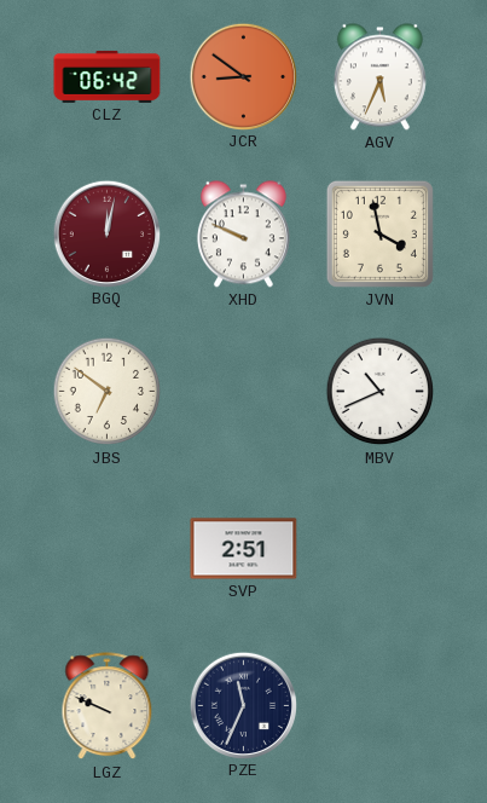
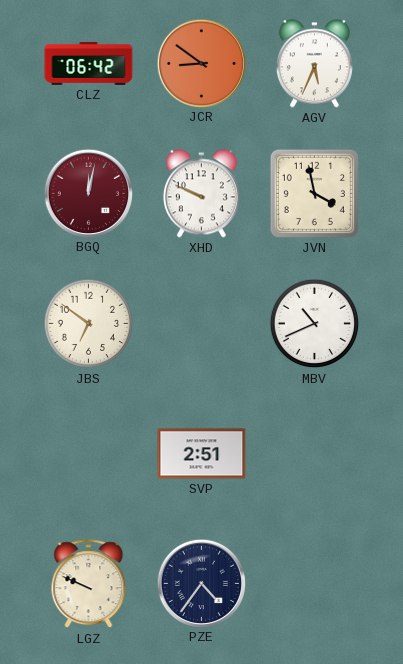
PZE: 11:34 -> 4:36
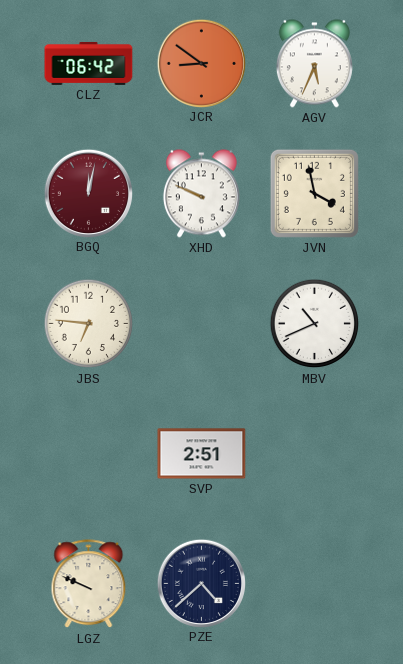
JBS: 6:51 -> 6:46
PZE: 4:36 -> 4:38
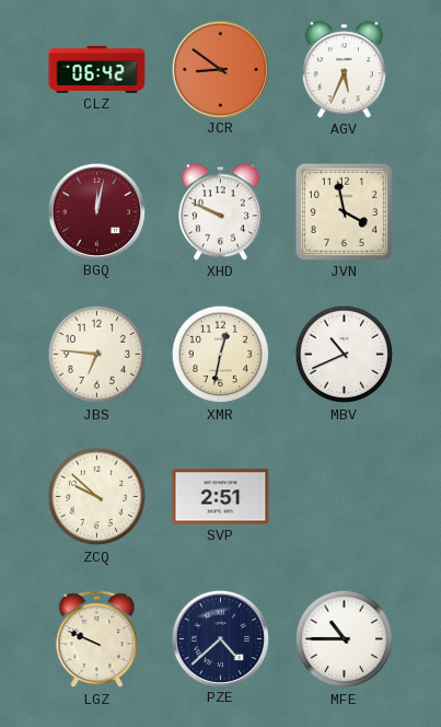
XMR: none -> 12:32
ZCQ: none -> 9:52
MFE: none -> 10:45
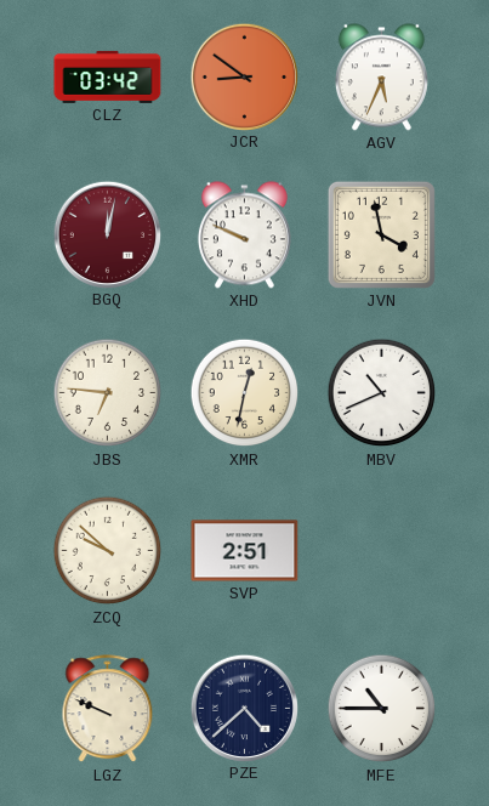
CLZ: 06:42 -> 03:42
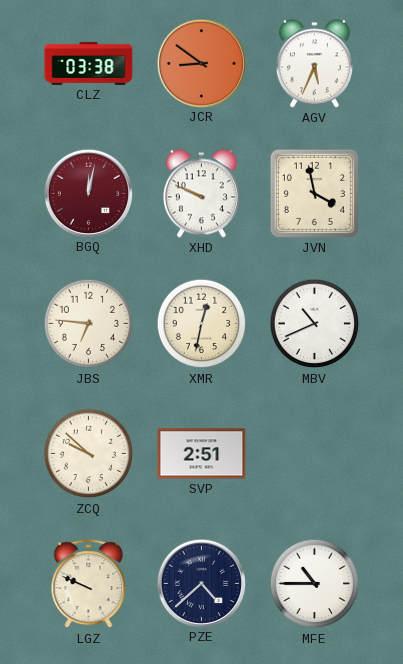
CLZ: 03:42 -> 03:38
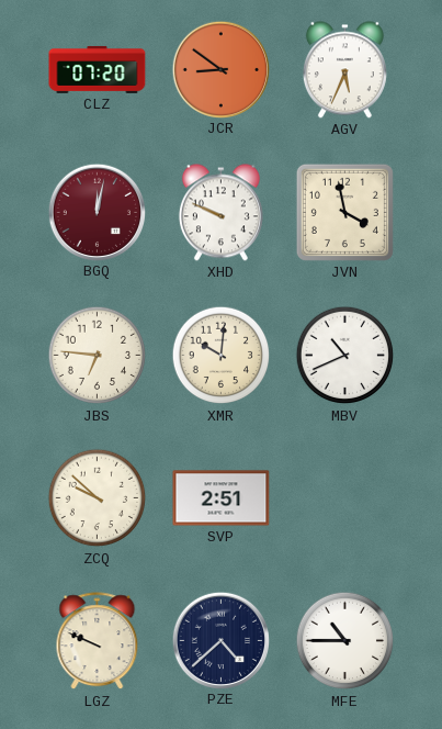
CLZ: 03:38 -> 07:20
XMR: 12:32 -> 10:01
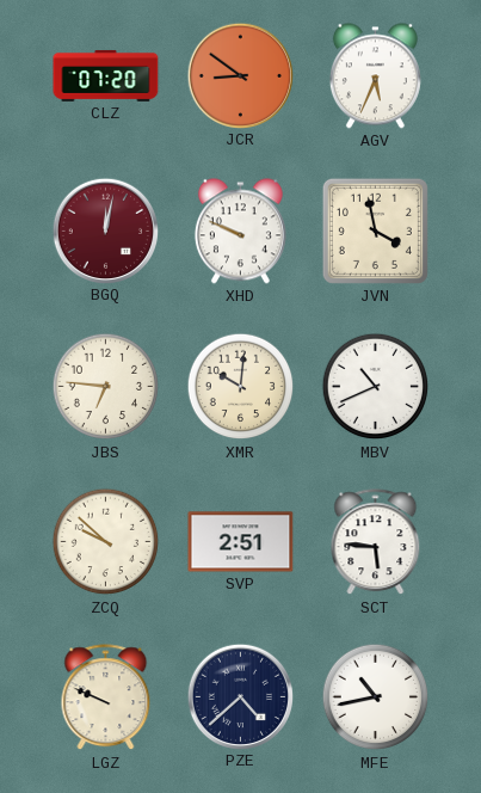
SCT: none -> 5:46
MFE: 10:45 -> 10:43
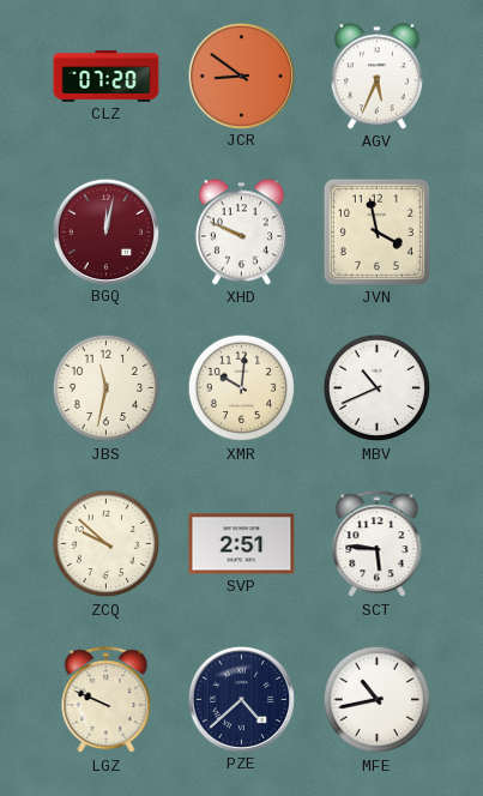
JBS: 6:46 -> 11:32
